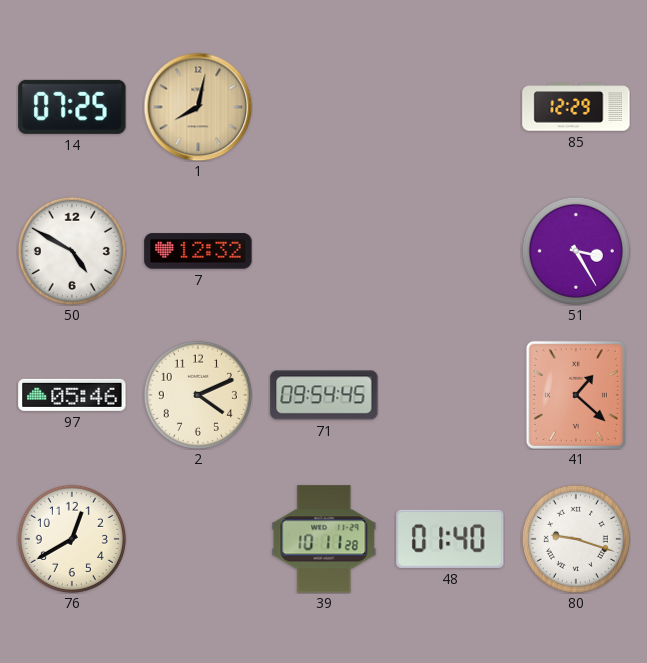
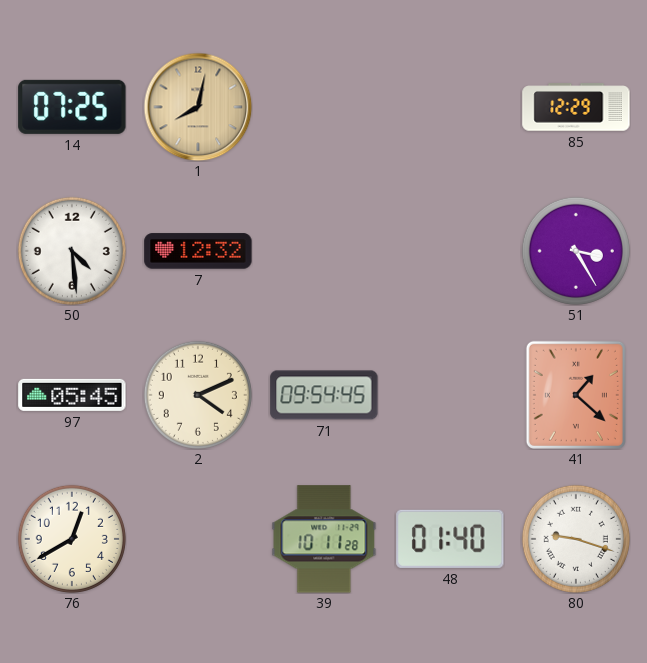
50: 4:50 -> 4:29
97: 05:46 -> 05:45
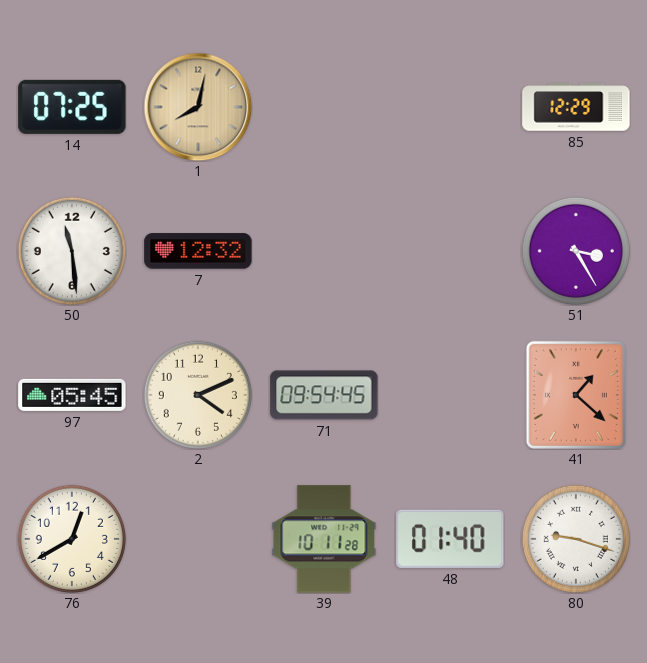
50: 4:29 -> 11:29
